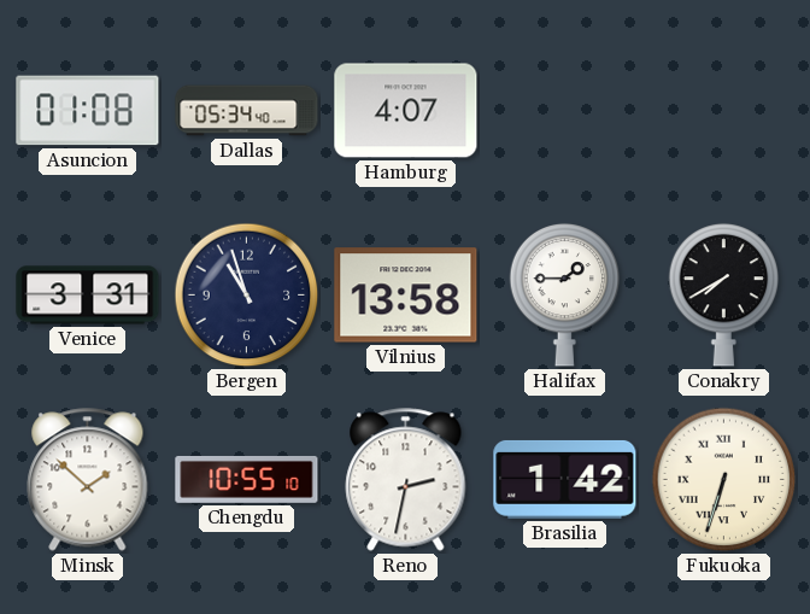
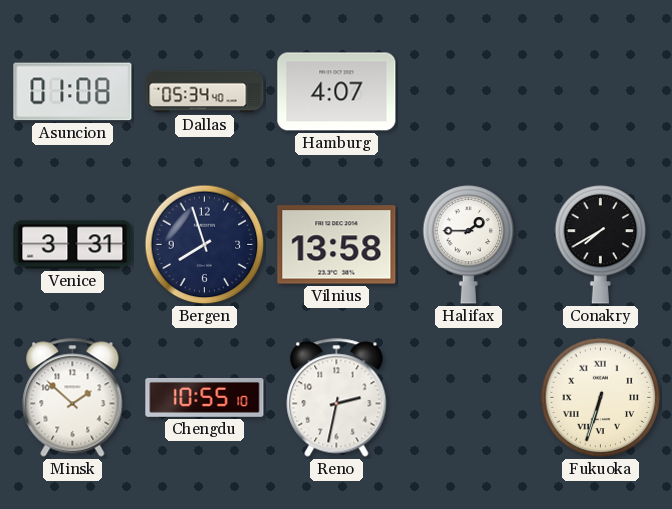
Bergen: 10:57 -> 7:57
Brasilia: 1:42 -> none
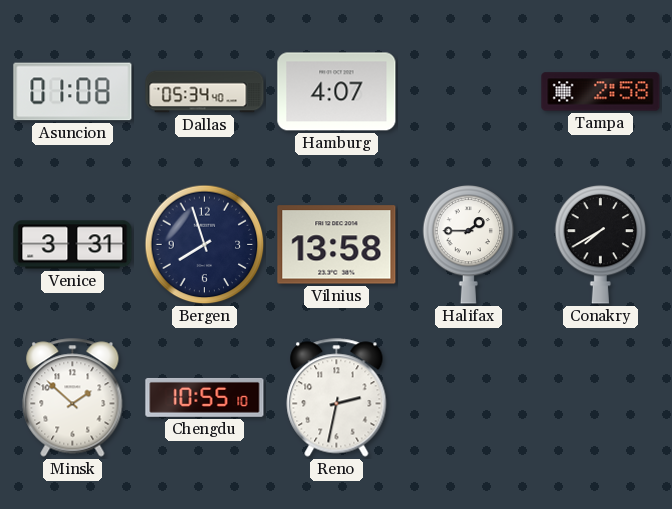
Tampa: none -> 2:58
Fukuoka: 6:33 -> none
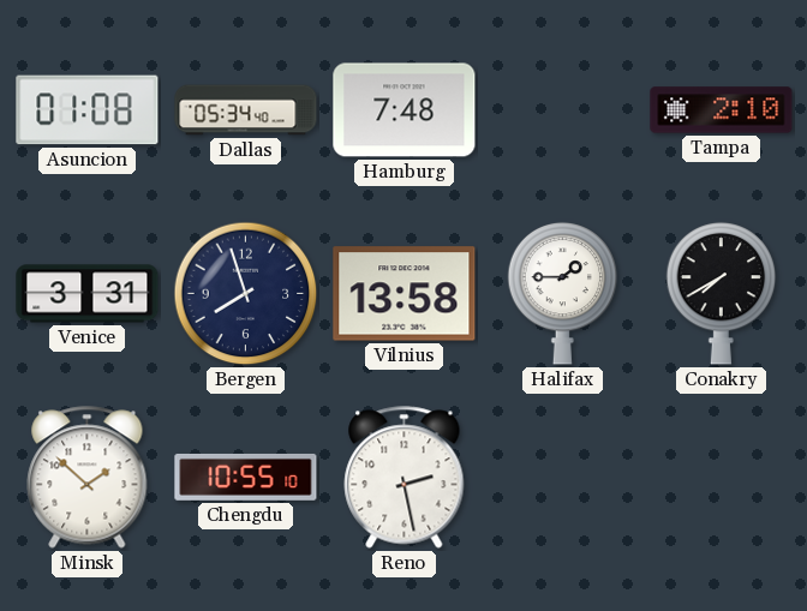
Hamburg: 4:07 -> 7:48
Tampa: 2:58 -> 2:10
Reno: 2:32 -> 2:28
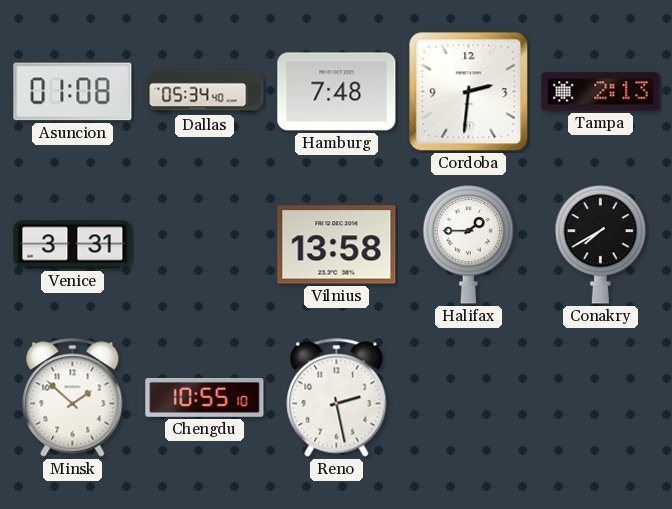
Cordoba: none -> 2:31
Tampa: 2:10 -> 2:13
Bergen: 7:57 -> none
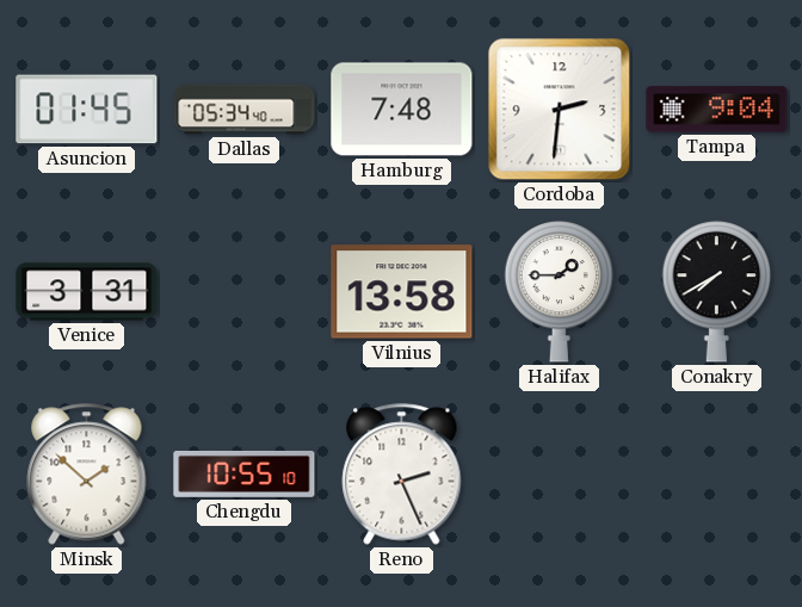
Asuncion: 01:08 -> 01:45
Tampa: 2:13 -> 9:04
Reno: 2:28 -> 2:26
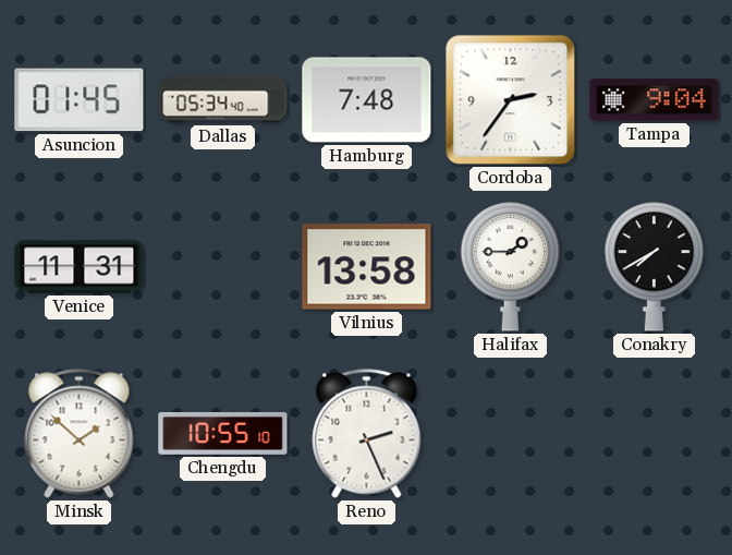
Cordoba: 2:31 -> 2:36
Venice: 3:31 -> 11:31
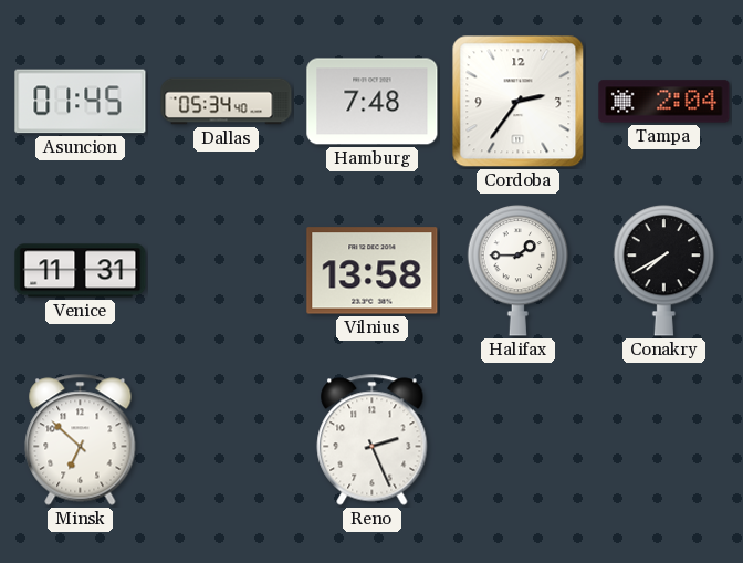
Tampa: 9:04 -> 2:04
Minsk: 1:52 -> 6:52
Chengdu: 10:55 -> none
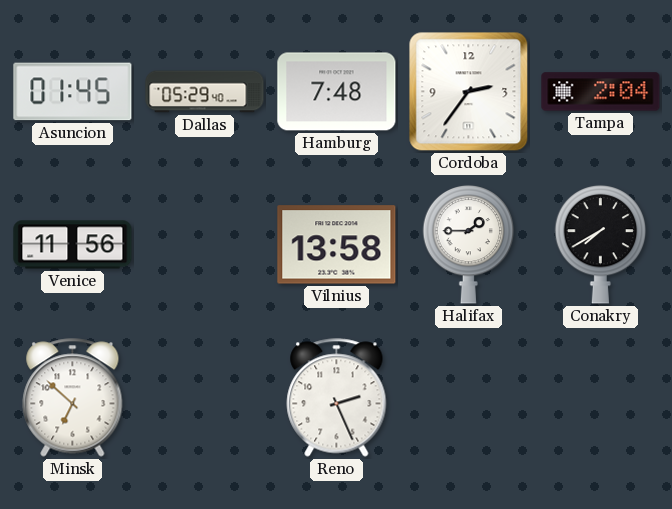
Dallas: 05:34 -> 05:29
Venice: 11:31 -> 11:56
